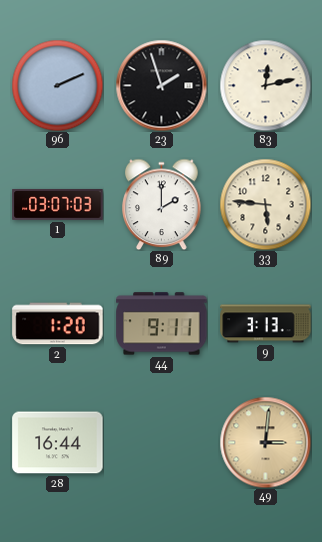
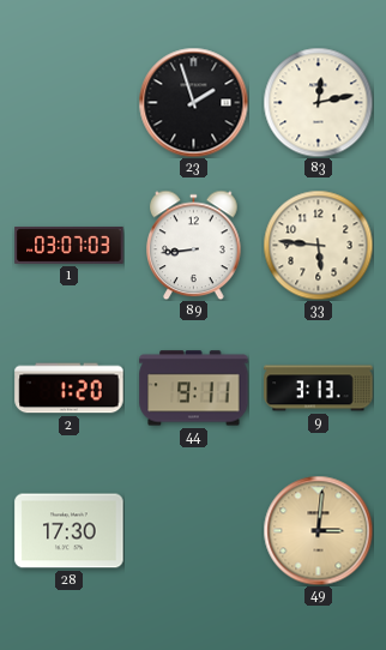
96: 2:11 -> none
89: 2:00 -> 8:44
28: 16:44 -> 17:30
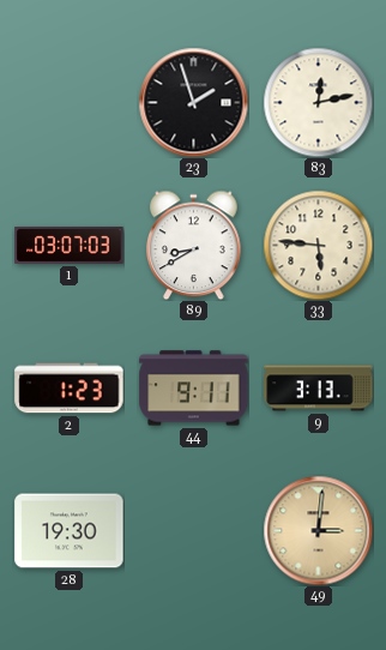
89: 8:44 -> 8:40
2: 1:20 -> 1:23
28: 17:30 -> 19:30
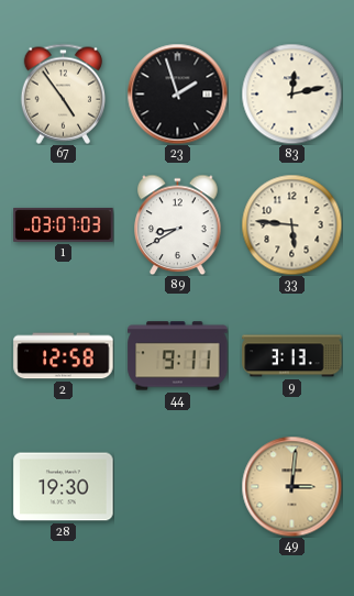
67: none -> 4:54
2: 1:23 -> 12:58
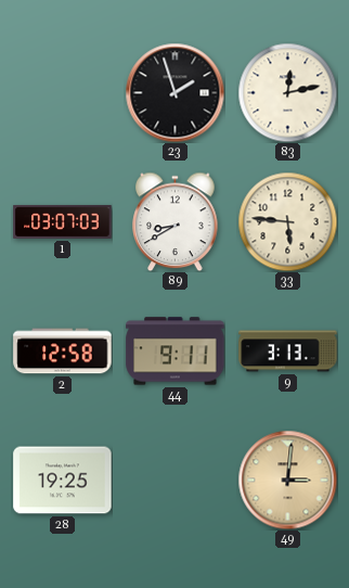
67: 4:54 -> none
28: 19:30 -> 19:25
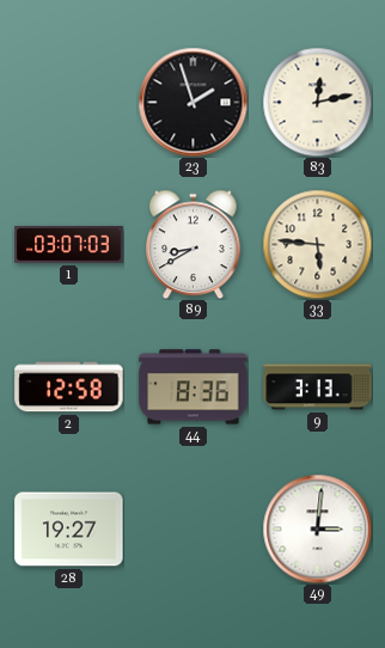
44: 9:11 -> 8:36
28: 19:25 -> 19:27
49 dial: champagne -> white
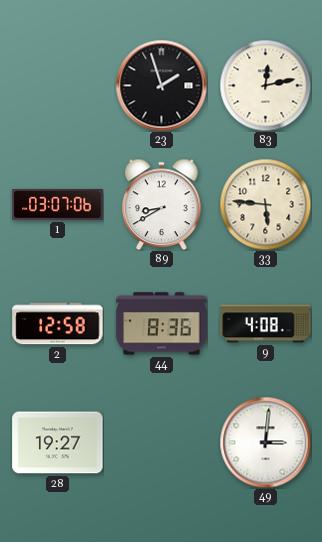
1: 03:07:03 -> 03:07:06
9: 3:13 -> 4:08
